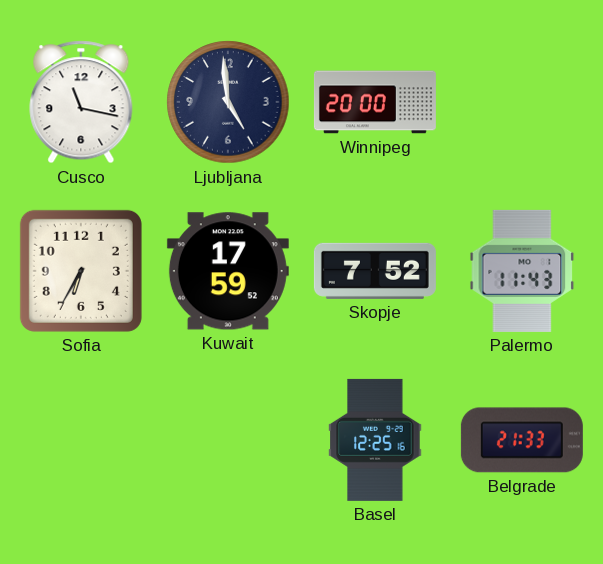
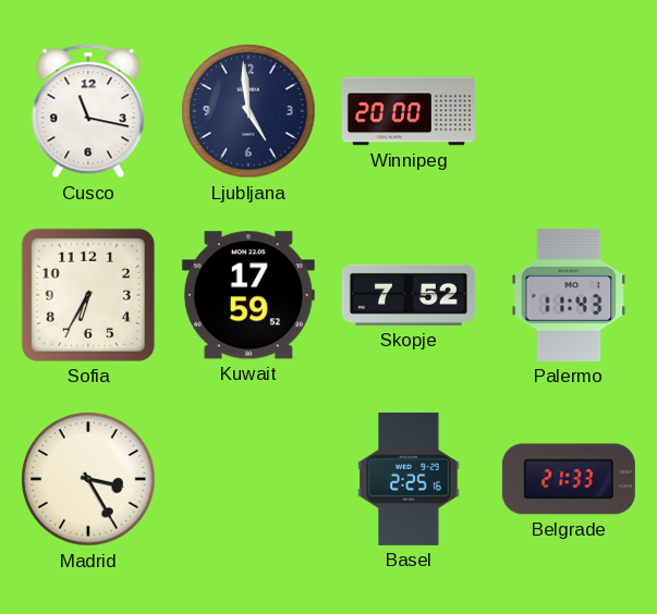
Madrid: none -> 3:25
Basel: 12:25 -> 2:25
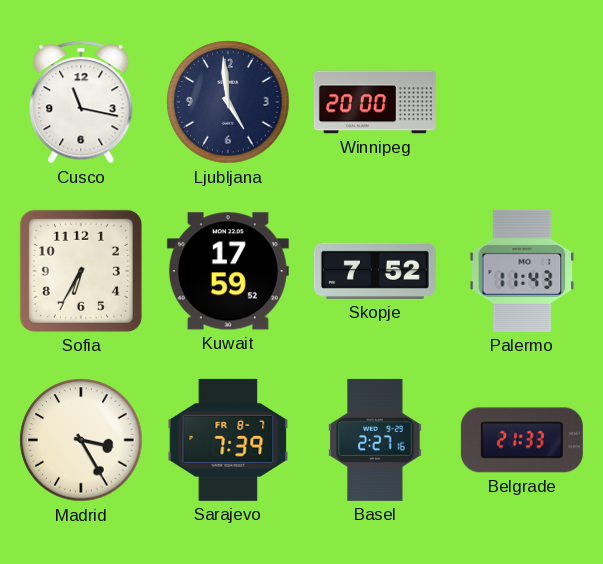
Sarajevo: none -> 7:39
Basel: 2:25 -> 2:27
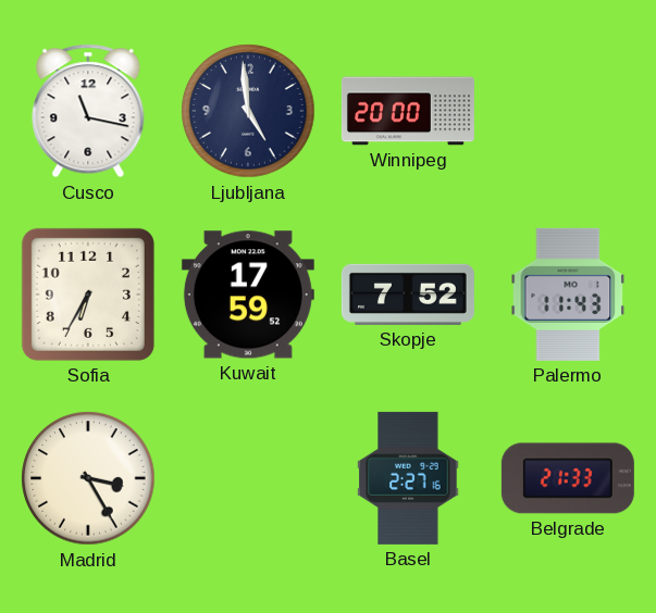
Sarajevo: 7:39 -> none
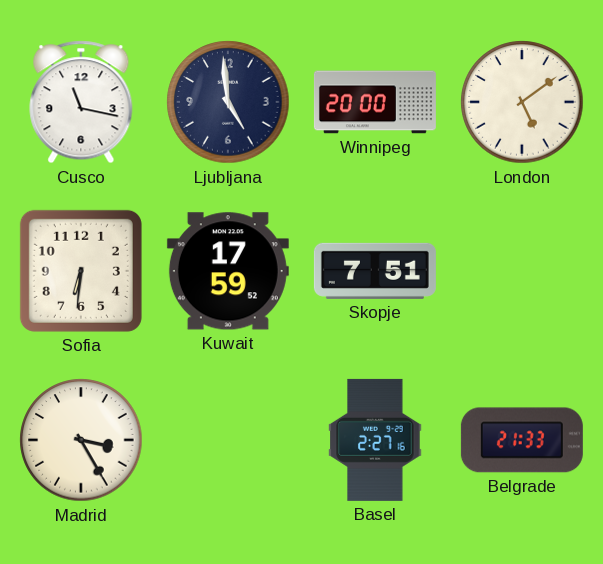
London: none -> 5:09
Sofia: 6:35 -> 6:31
Skopje: 7:52 -> 7:51
Palermo: 11:43 -> none
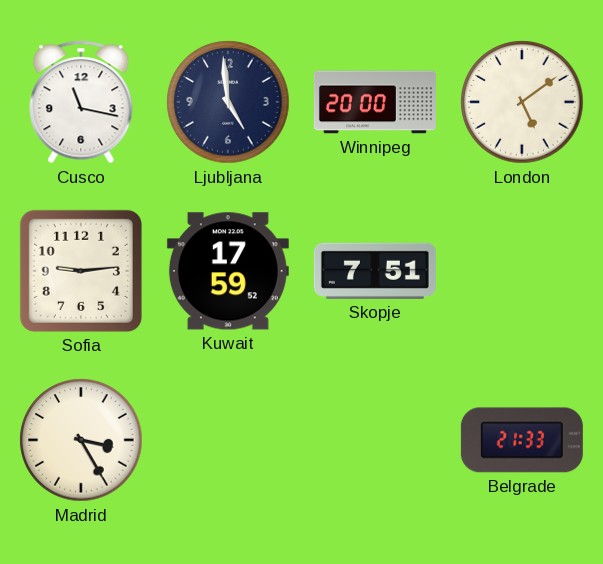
Sofia: 6:31 -> 9:14
Basel: 2:27 -> none
